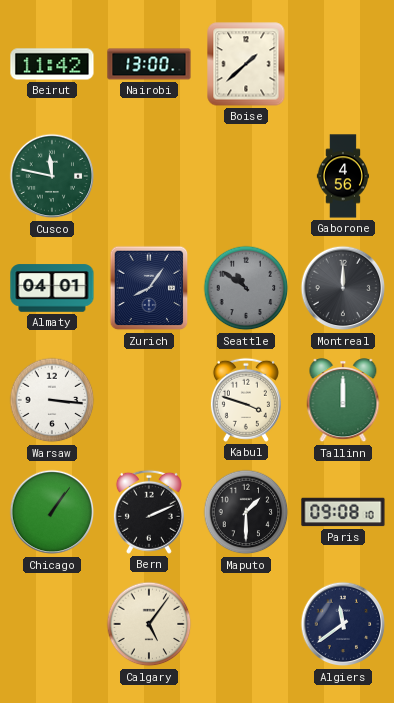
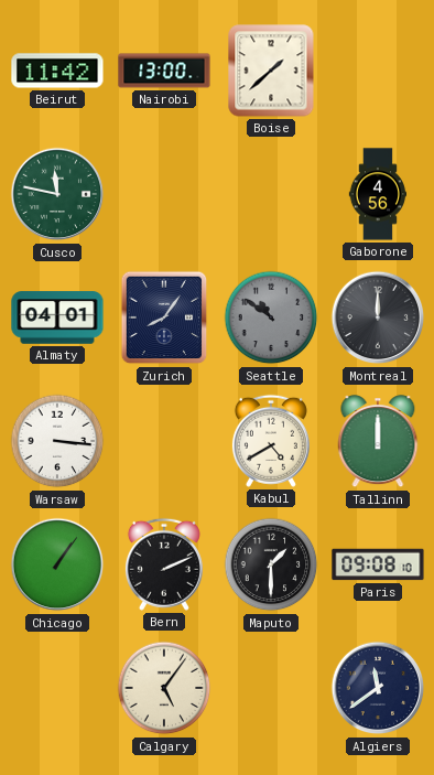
Kabul: 3:48 -> 4:40
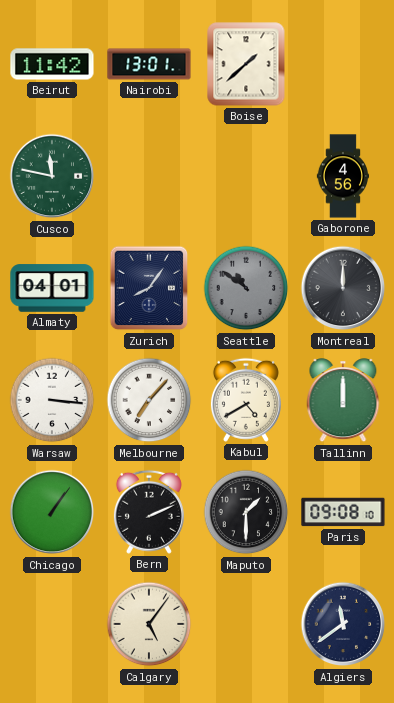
Nairobi: 13:00 -> 13:01
Melbourne: none -> 7:07
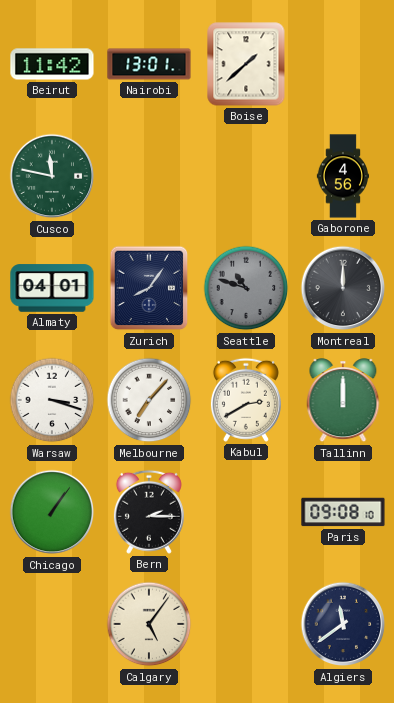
Seattle: 10:51 -> 10:48
Warsaw: 3:16 -> 3:18
Kabul: 4:40 -> 2:40
Bern: 2:11 -> 2:15
Maputo: 1:30 -> none
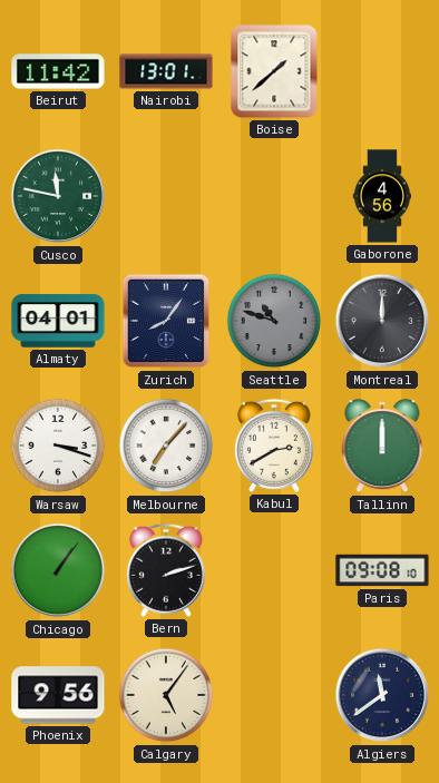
Bern: 2:15 -> 2:12
Phoenix: none -> 9:56
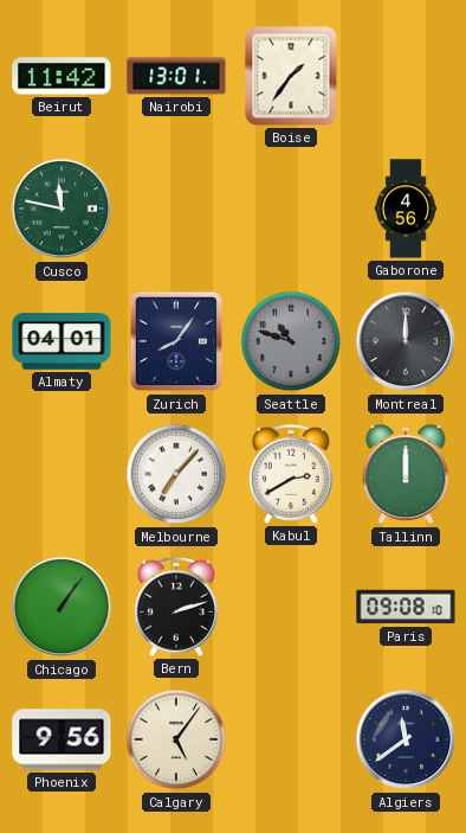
Boise: 1:38 -> 1:36
Warsaw: 3:18 -> none
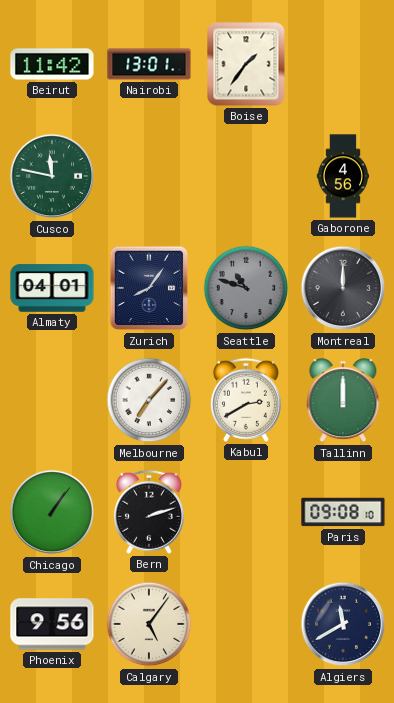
Algiers: 11:39 -> 11:40
